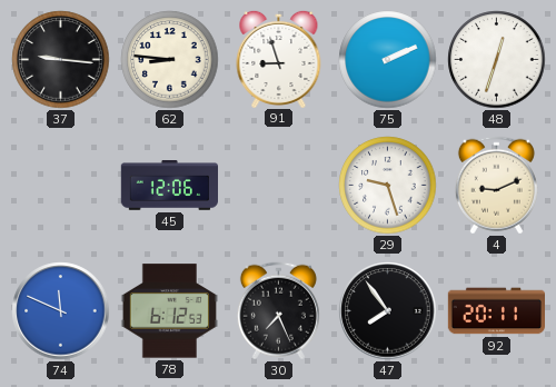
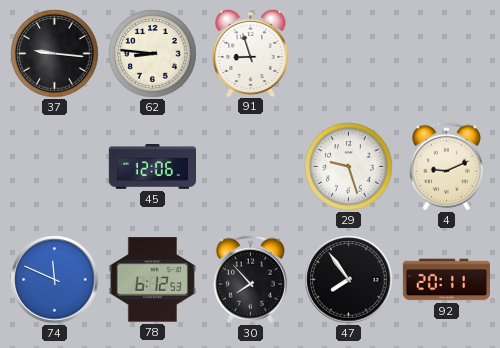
75: 2:11 -> none
48: 12:33 -> none
30: 7:26 -> 7:53
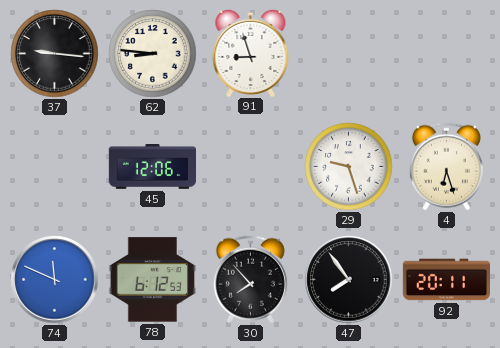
4: 9:11 -> 6:27
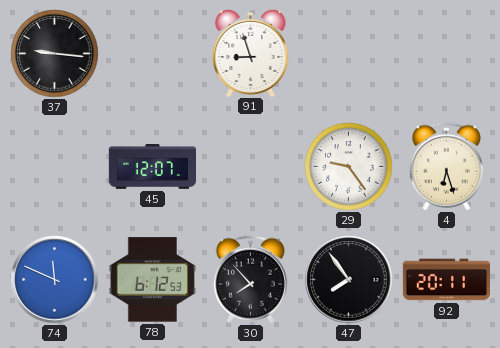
62: 8:46 -> none
45: 12:06 -> 12:07
29: 9:27 -> 9:24
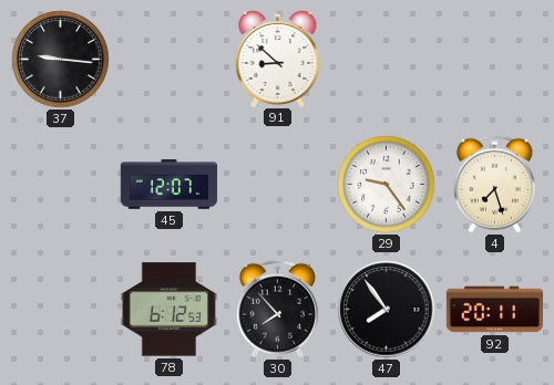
91: 8:57 -> 8:52
4: 6:27 -> 7:27
74: 11:49 -> none
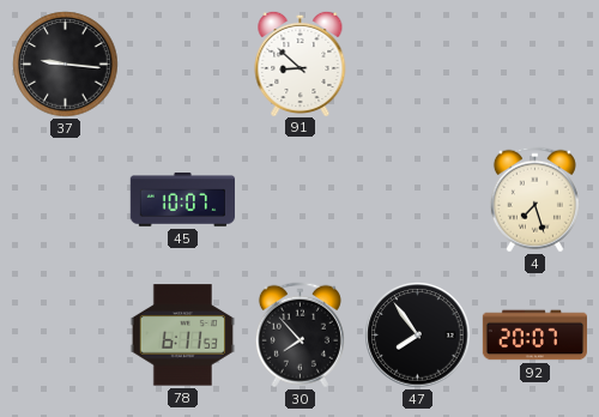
45: 12:07 -> 10:07
29: 9:24 -> none
78: 6:12 -> 6:11
92: 20:11 -> 20:07
